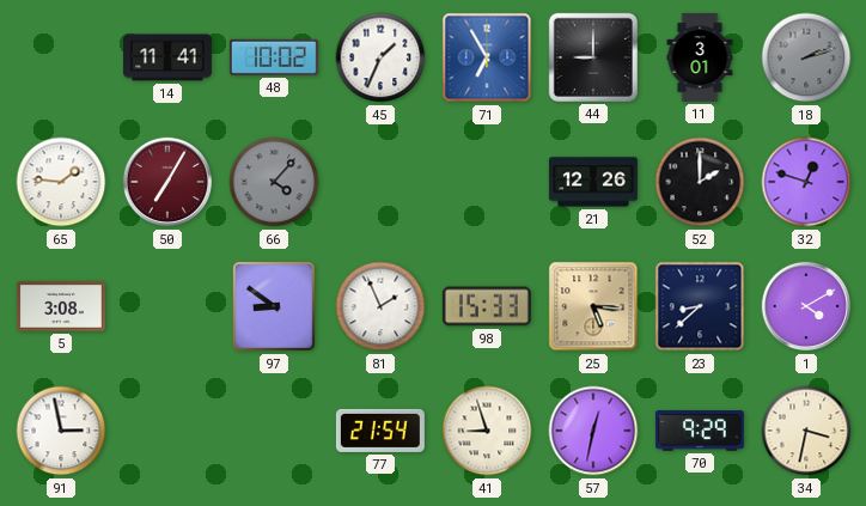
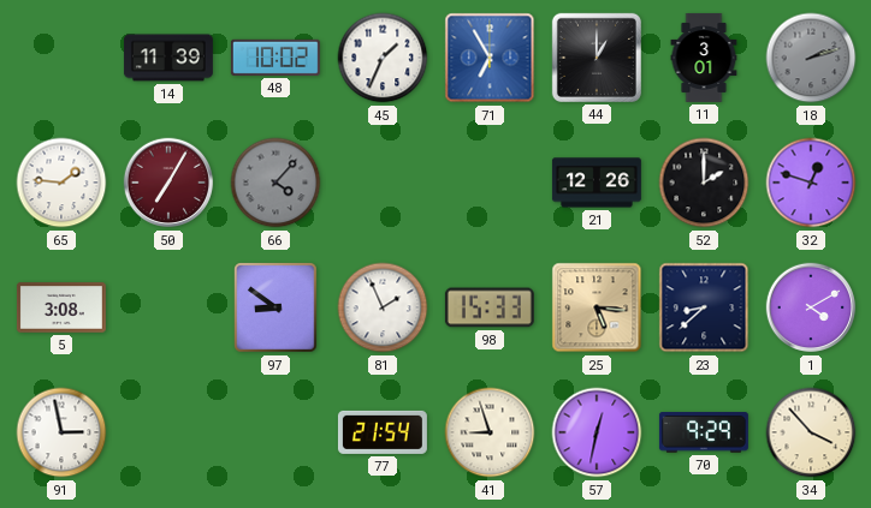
14: 11:41 -> 11:39
44: 9:00 -> 1:00
34: 3:32 -> 3:53
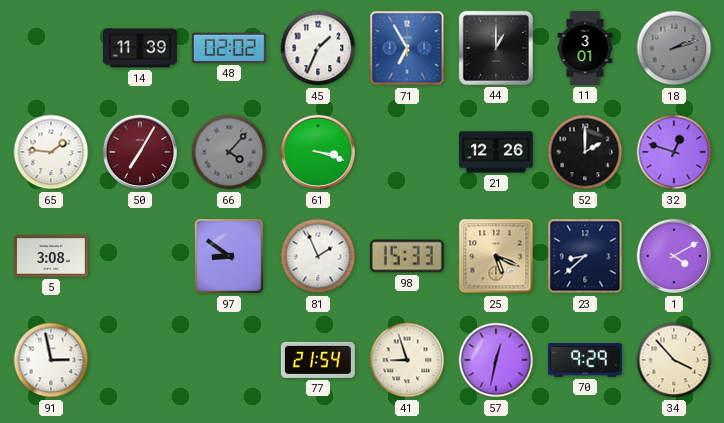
48: 10:02 -> 02:02
61: none -> 3:18
25: 5:16 -> 5:19
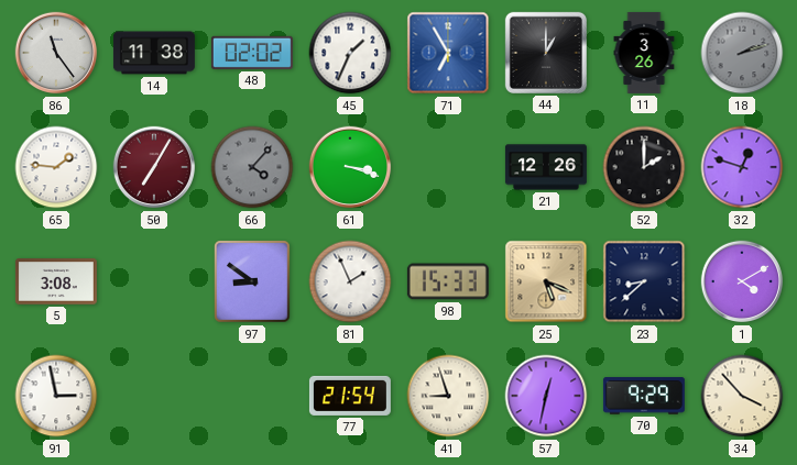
86: none -> 11:24
14: 11:39 -> 11:38
11: 3:01 -> 3:26
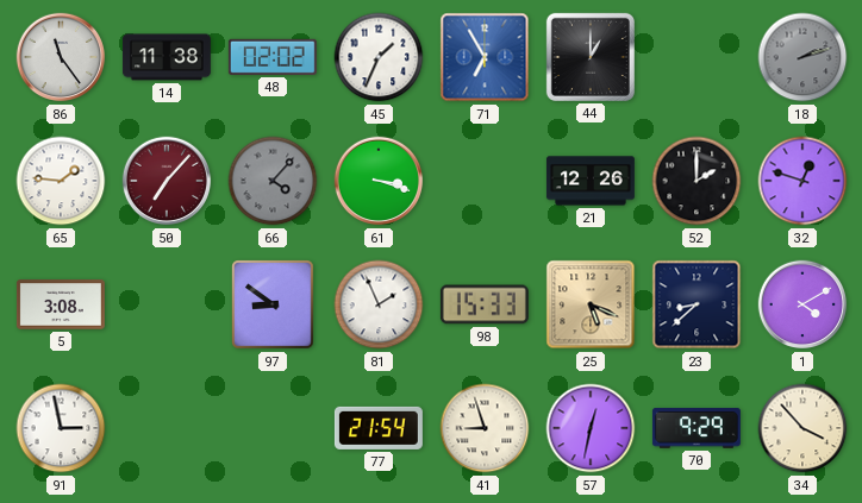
11: 3:26 -> none
50: 7:05 -> 7:07
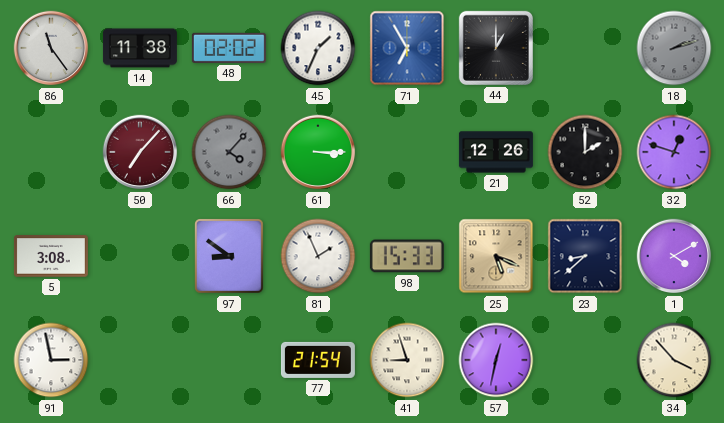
65: 1:46 -> none
61: 3:18 -> 3:15
70: 9:29 -> none
